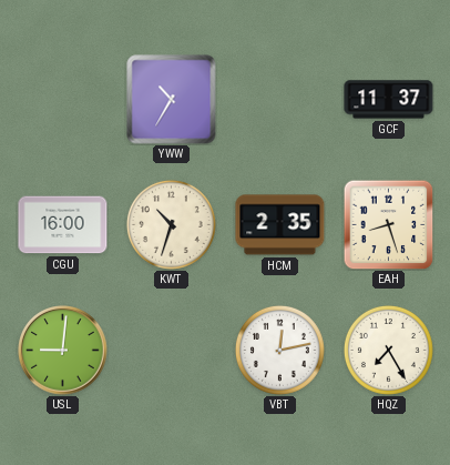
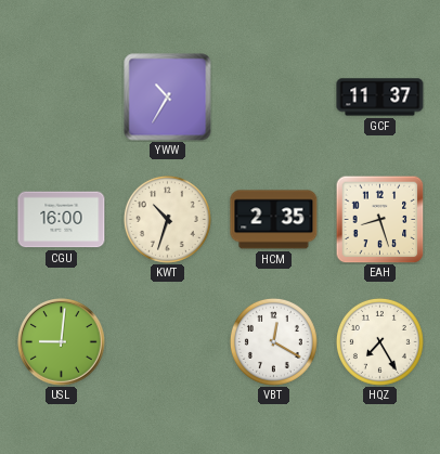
VBT: 12:13 -> 12:20
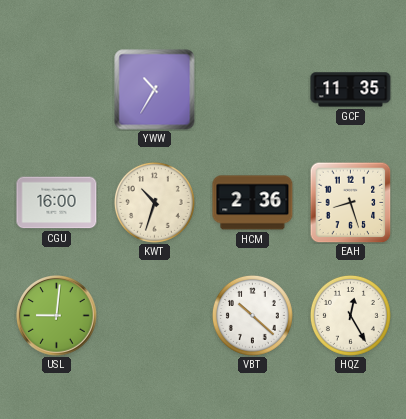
GCF: 11:37 -> 11:35
HCM: 2:35 -> 2:36
VBT: 12:20 -> 10:22
HQZ: 7:25 -> 12:25
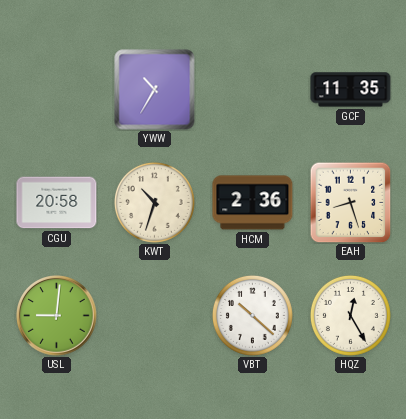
CGU: 16:00 -> 20:58
